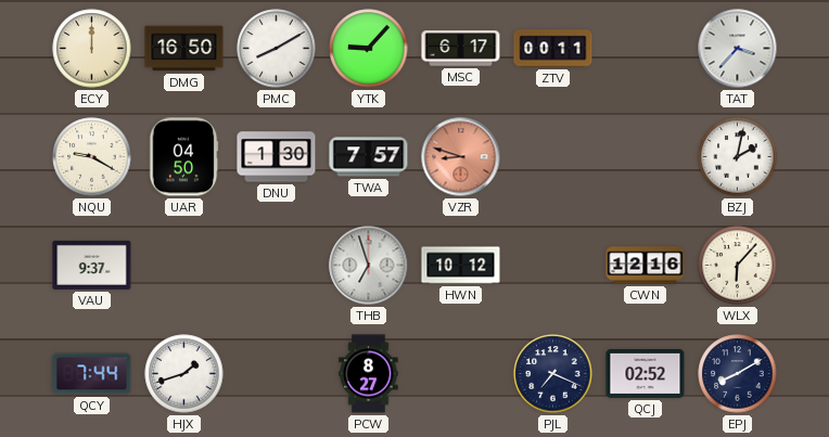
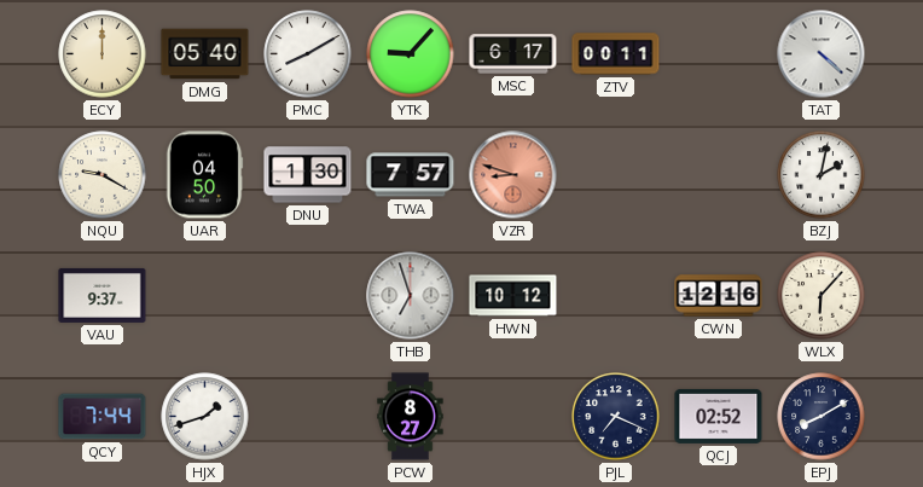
DMG: 16:50 -> 05:40
TAT: 3:37 -> 4:22
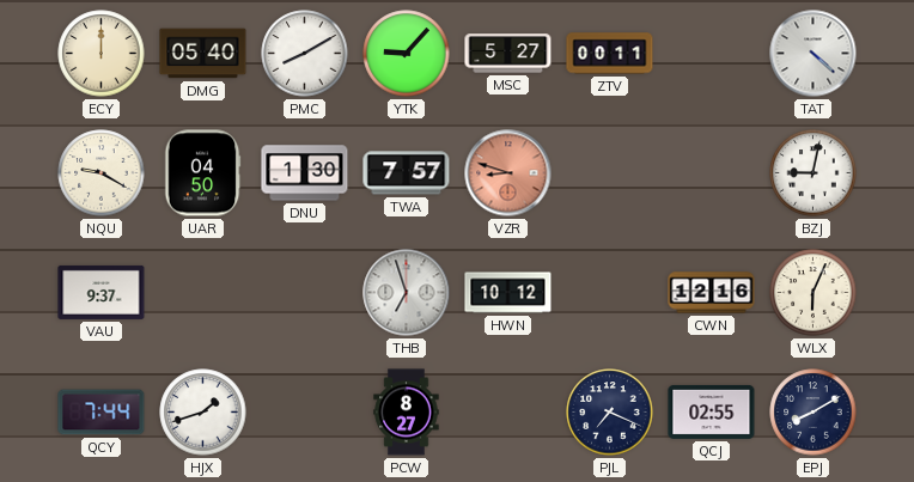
MSC: 6:17 -> 5:27
BZJ: 2:02 -> 9:02
WLX: 6:07 -> 6:04
QCJ: 02:52 -> 02:55
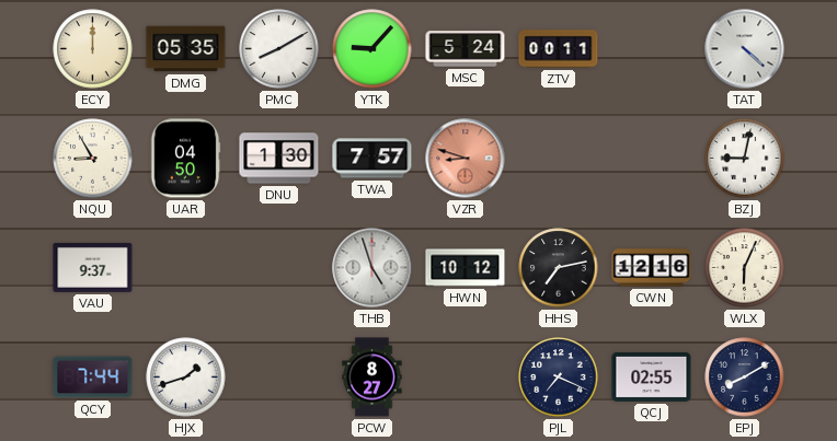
DMG: 05:40 -> 05:35
MSC: 5:27 -> 5:24
NQU: 9:20 -> 8:55
THB: 6:57 -> 4:57
HHS: none -> 7:13
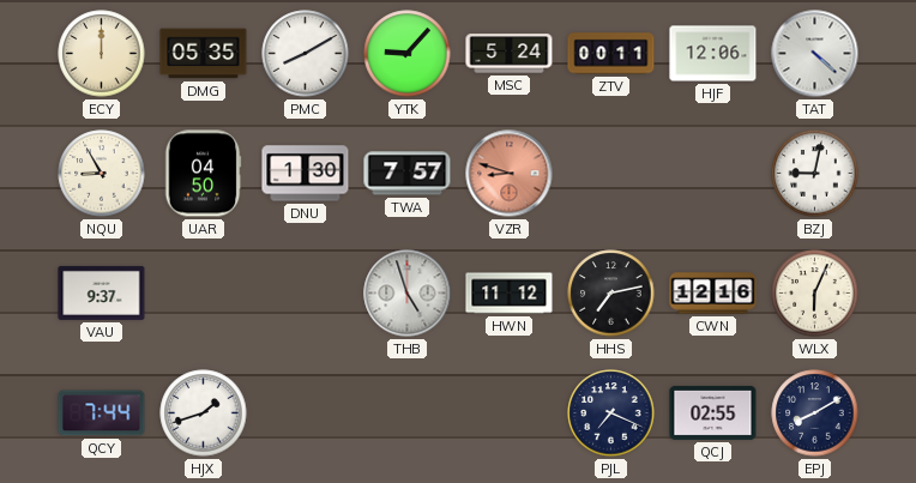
HJF: none -> 12:06
HWN: 10:12 -> 11:12
PCW: 8:27 -> none
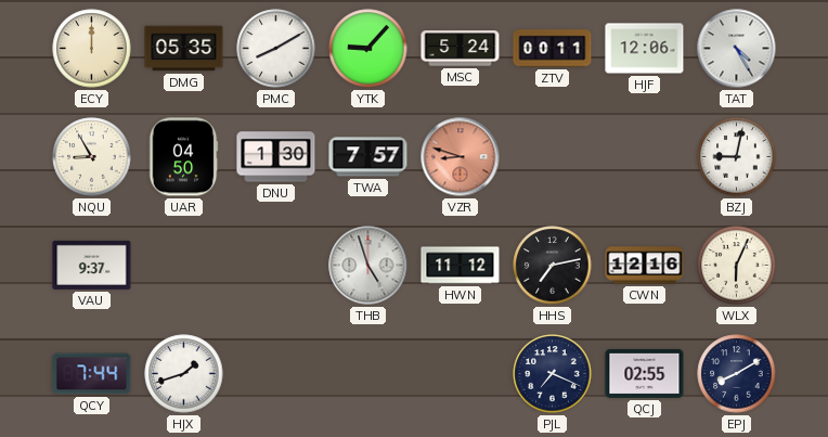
TAT: 4:22 -> 4:25
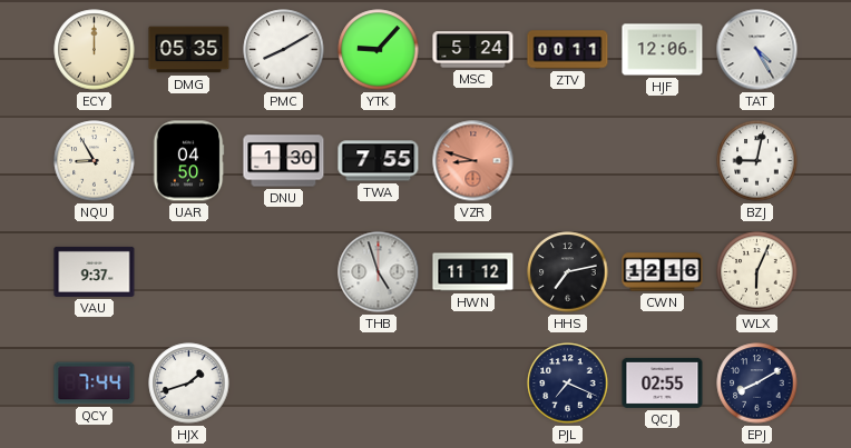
TWA: 7:57 -> 7:55
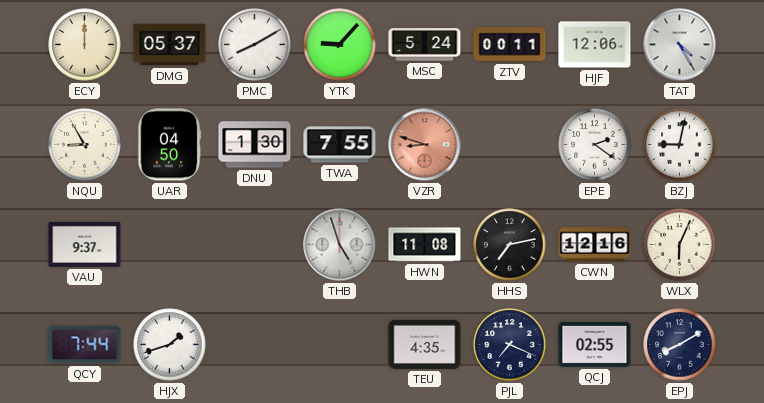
DMG: 05:35 -> 05:37
EPE: none -> 2:21
HWN: 11:12 -> 11:08
TEU: none -> 4:35
